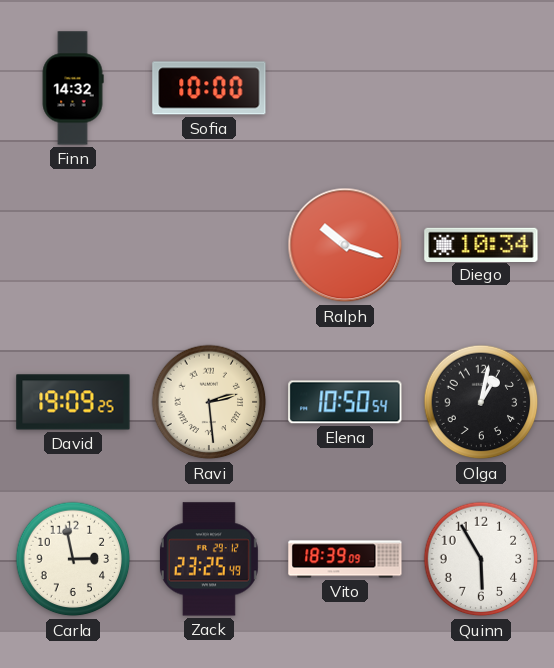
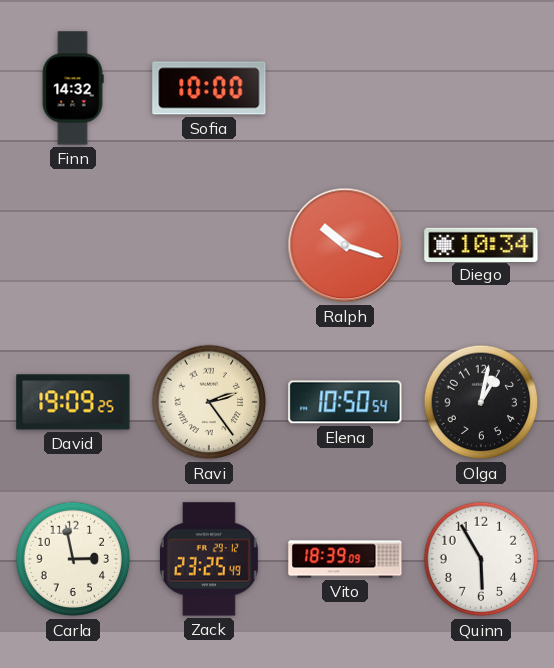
Ravi: 2:29 -> 2:24
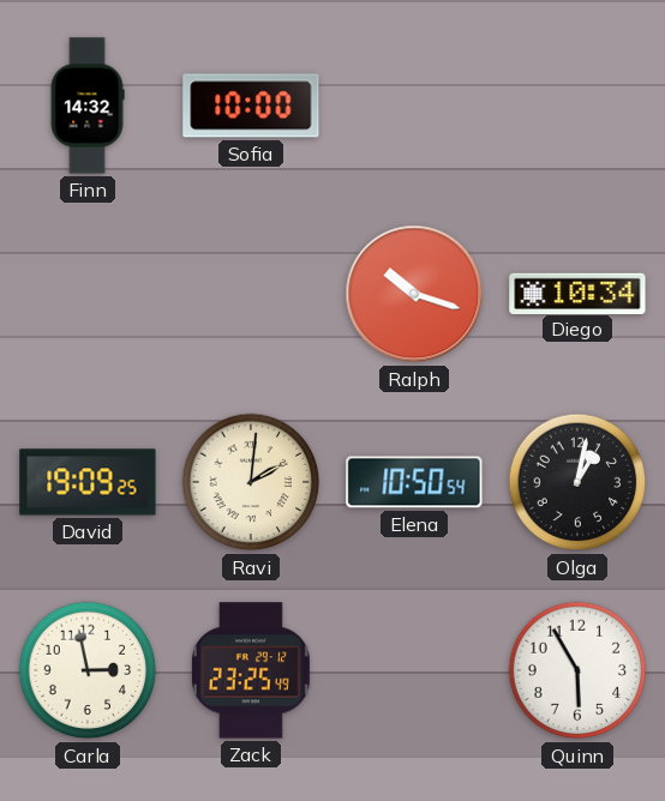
Ravi: 2:24 -> 2:01
Vito: 18:39 -> none
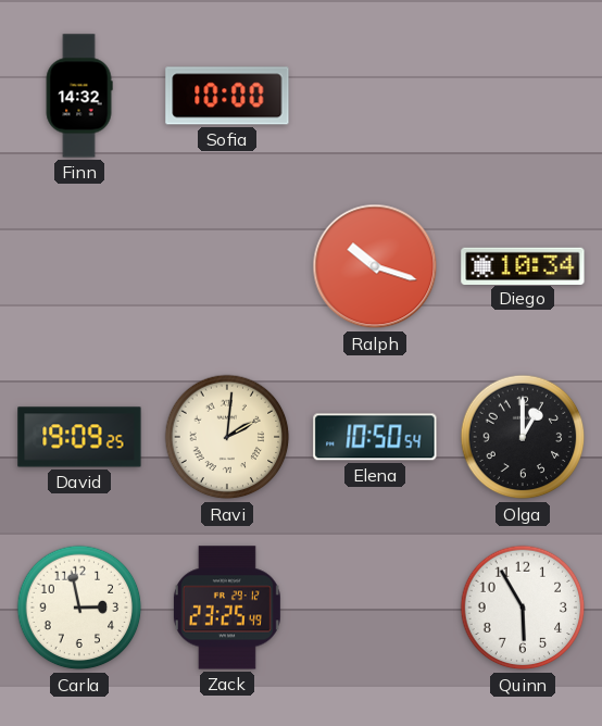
Olga: 1:02 -> 1:00
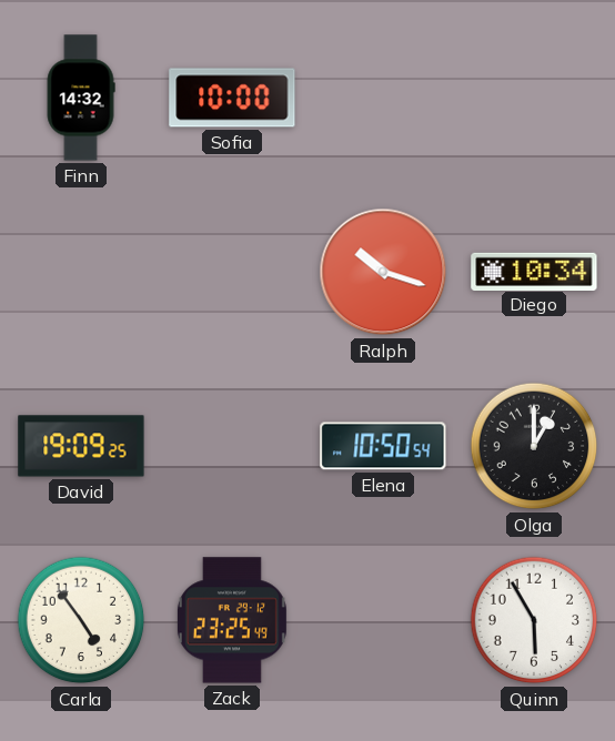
Ravi: 2:01 -> none
Carla: 2:58 -> 4:54
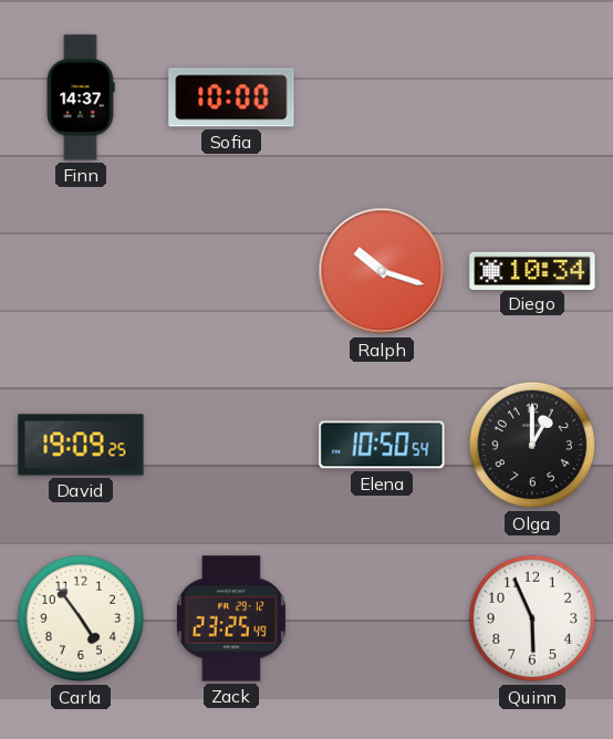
Finn: 14:32 -> 14:37
Quinn: 5:55 -> 5:56
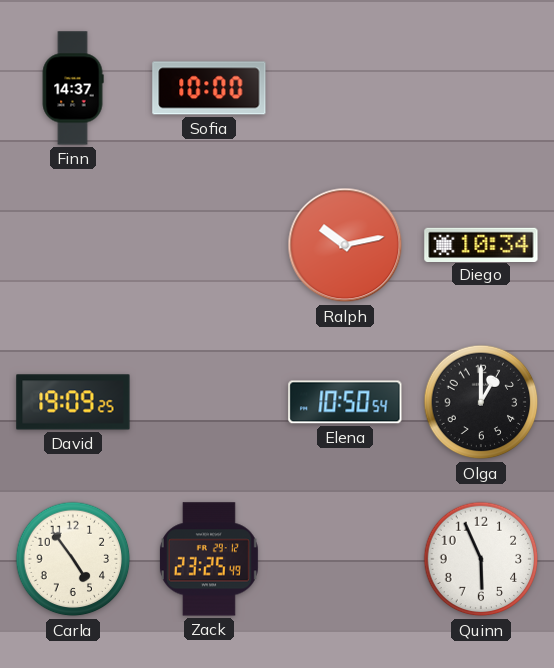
Ralph: 10:18 -> 10:13
